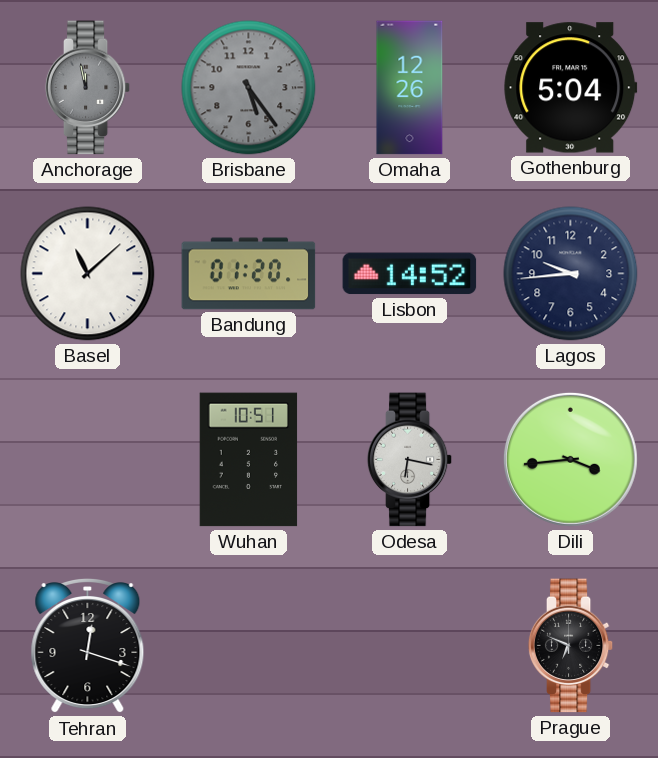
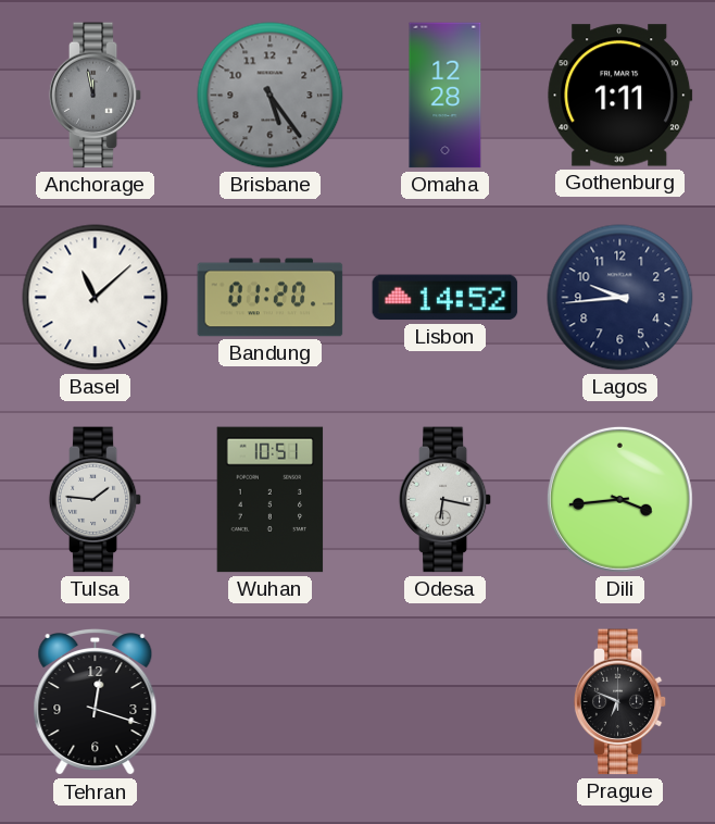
Omaha: 12:26 -> 12:28
Gothenburg: 5:04 -> 1:11
Tulsa: none -> 1:46
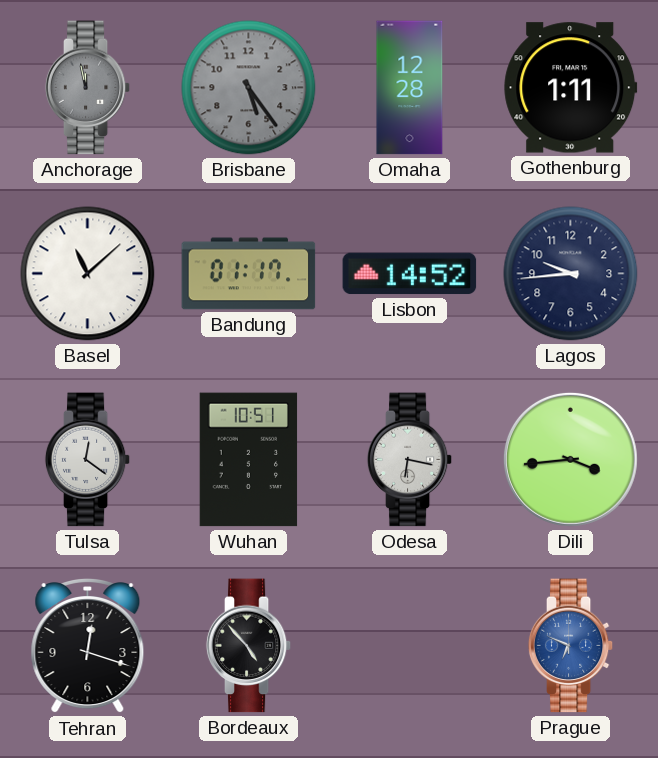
Bandung: 01:20 -> 01:17
Tulsa: 1:46 -> 12:21
Bordeaux: none -> 4:53
Prague dial: black -> blue
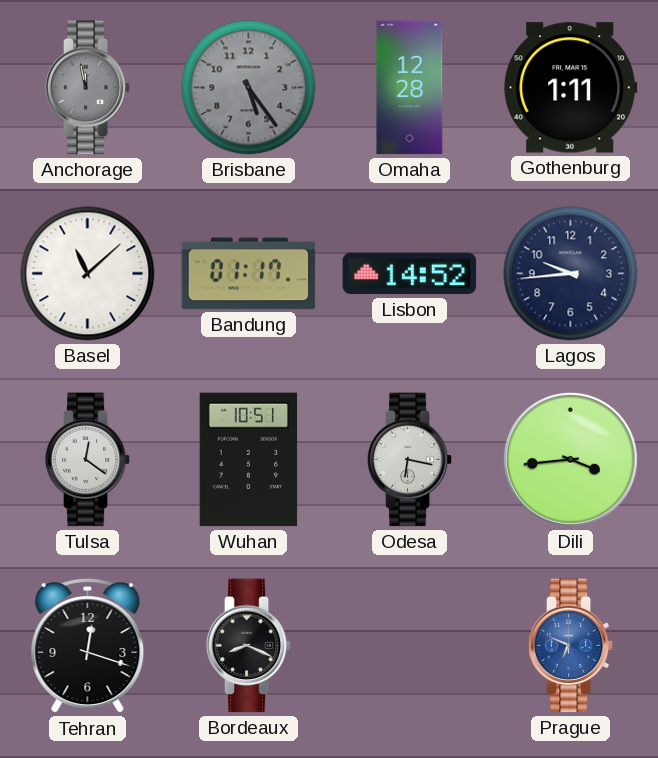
Bordeaux: 4:53 -> 8:19
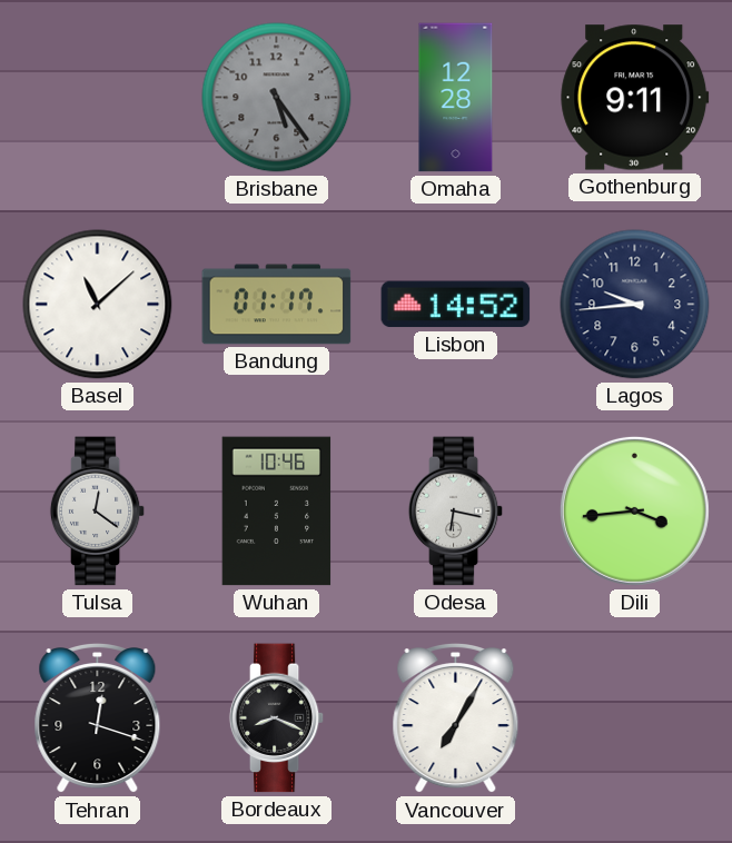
Anchorage: 11:58 -> none
Gothenburg: 1:11 -> 9:11
Wuhan: 10:51 -> 10:46
Vancouver: none -> 7:05
Prague: 6:49 -> none
